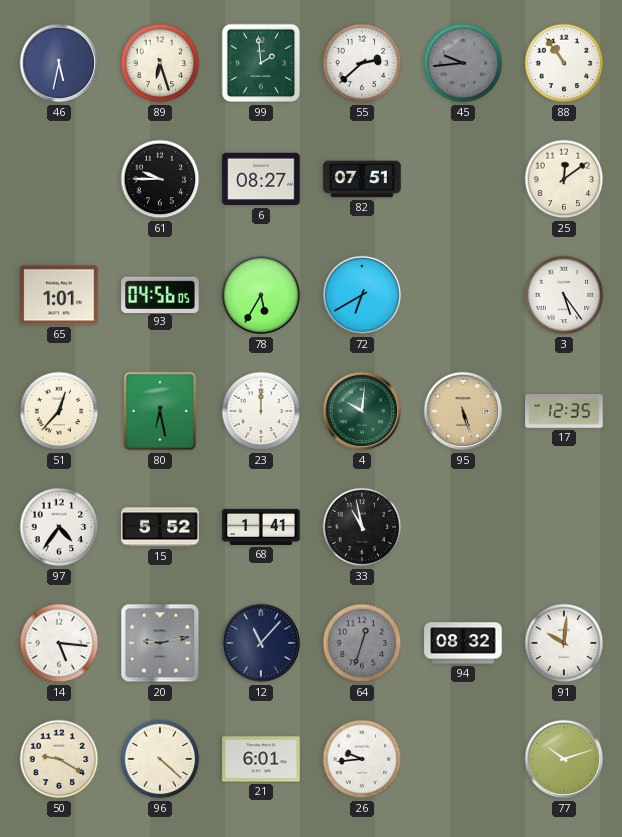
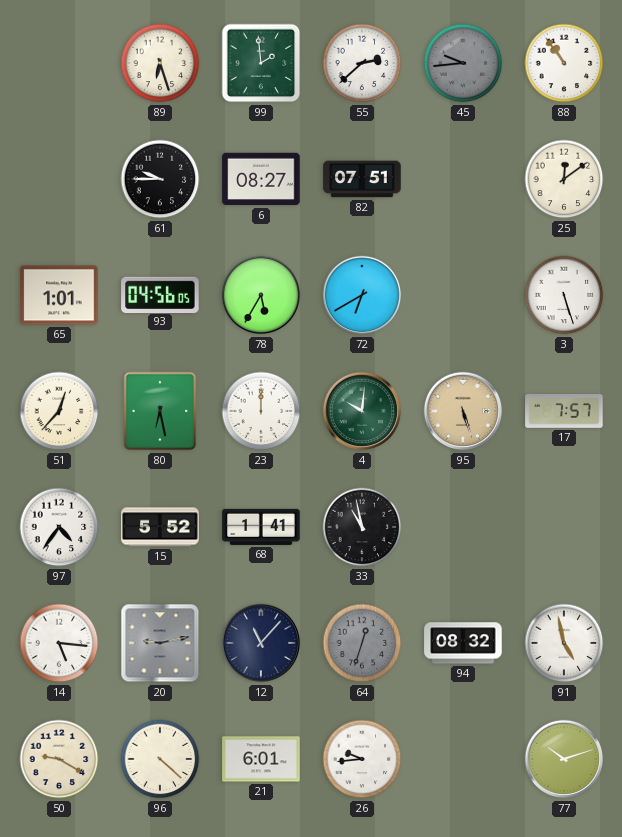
46: 5:32 -> none
3: 5:24 -> 5:27
17: 12:35 -> 7:57
91: 10:01 -> 4:58
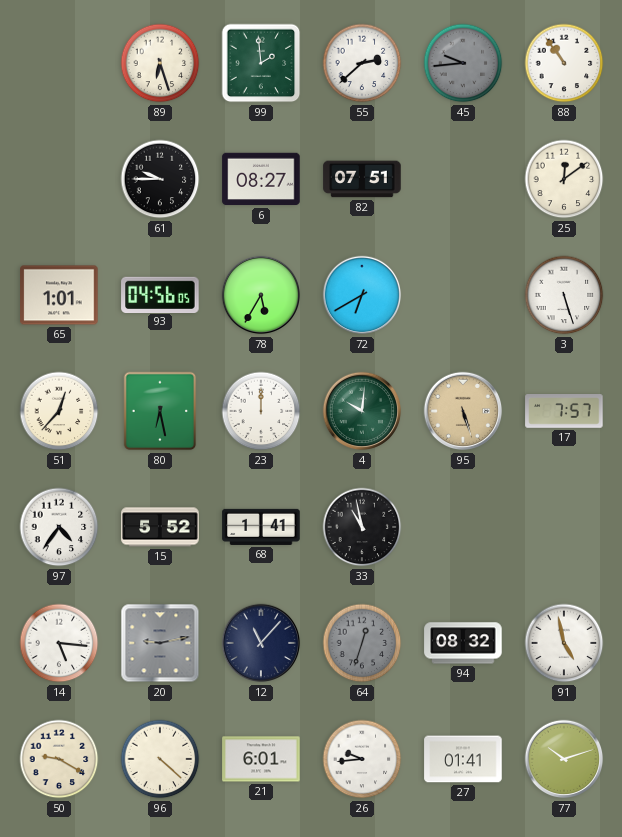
27: none -> 01:41
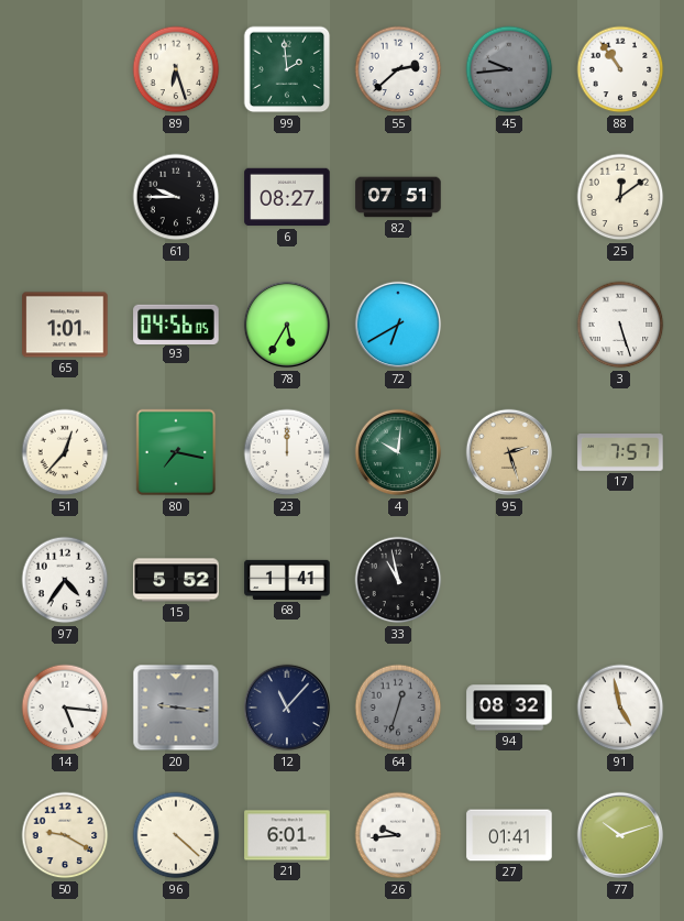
80: 6:28 -> 7:17
95: 5:27 -> 2:27
20: 9:13 -> 9:16
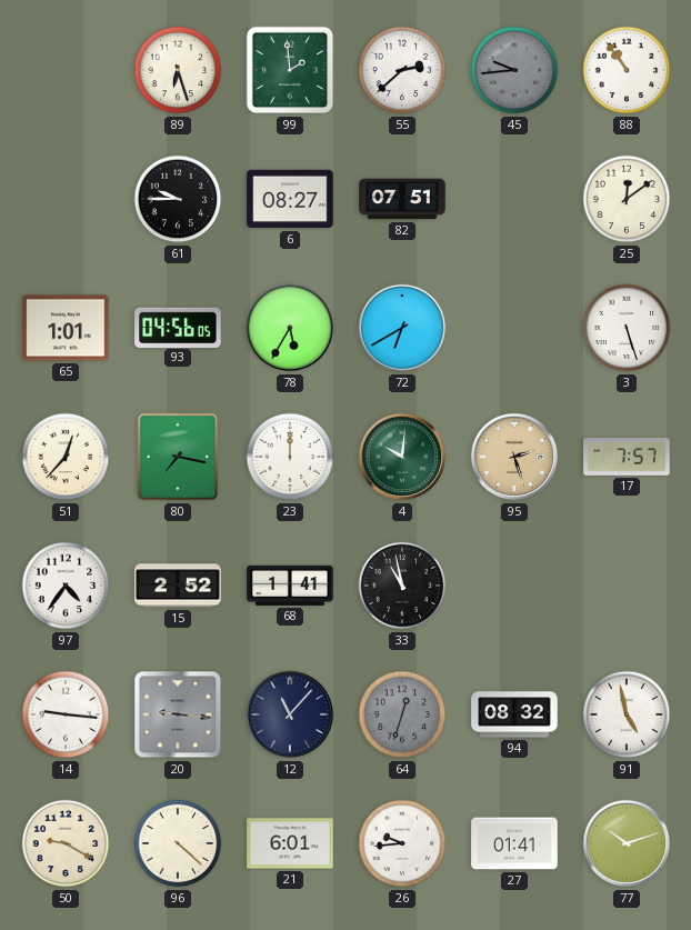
15: 5:52 -> 2:52
14: 5:16 -> 9:16
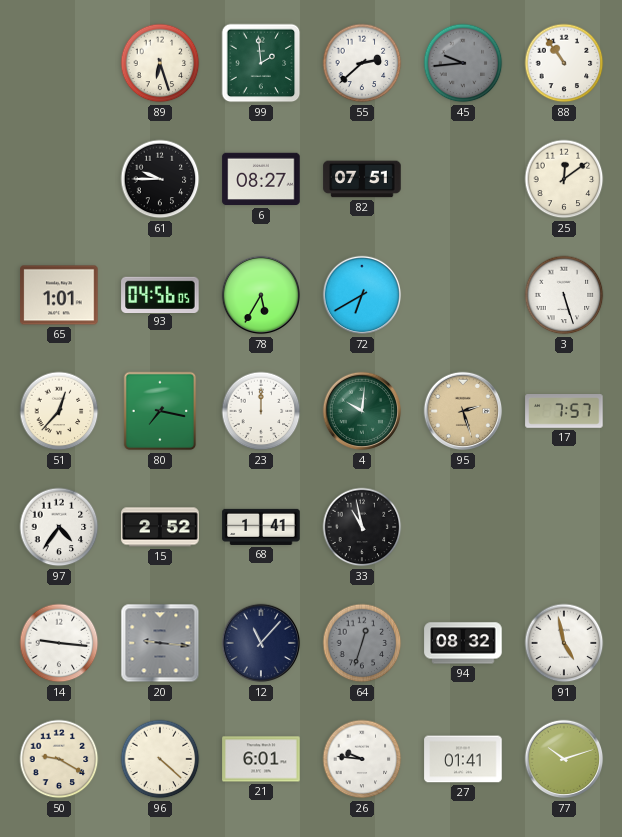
26: 9:44 -> 9:46
